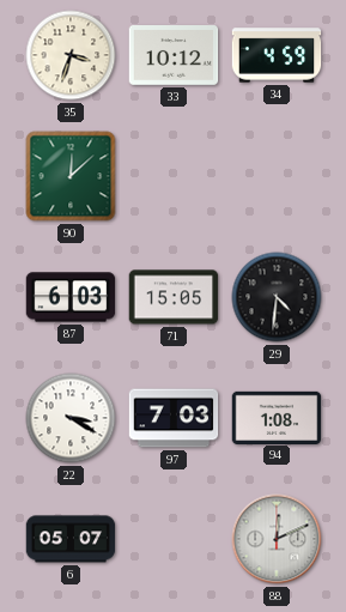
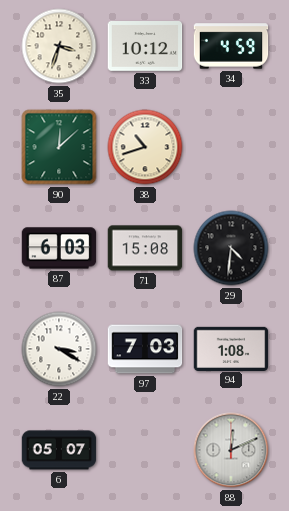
38: none -> 10:42
71: 15:05 -> 15:08
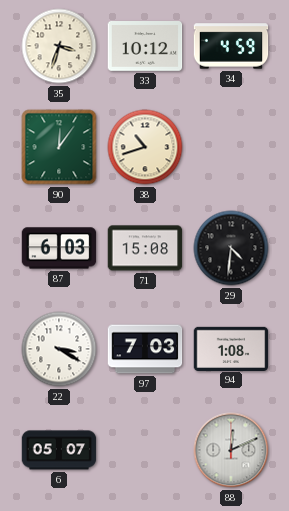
90: 12:08 -> 12:06
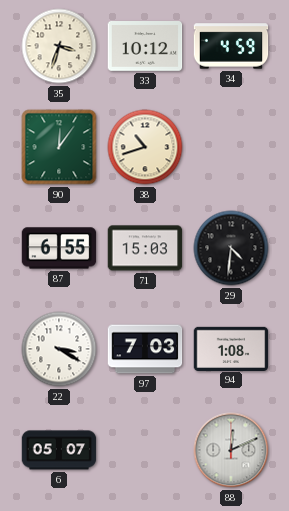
87: 6:03 -> 6:55
71: 15:08 -> 15:03
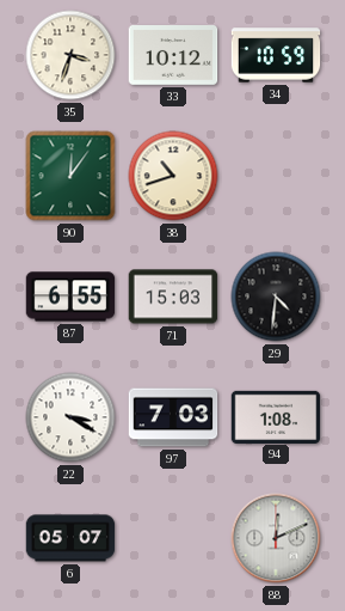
34: 4:59 -> 10:59
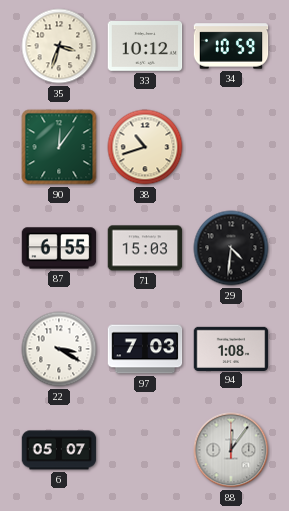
88: 12:11 -> 12:06
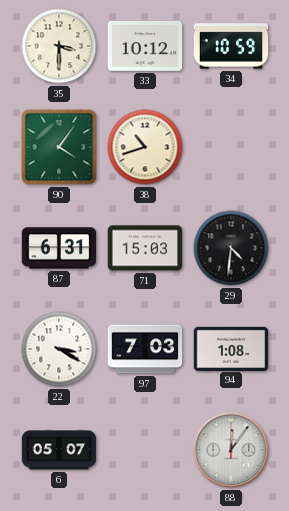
35: 3:33 -> 3:30
90: 12:06 -> 4:06
87: 6:55 -> 6:31
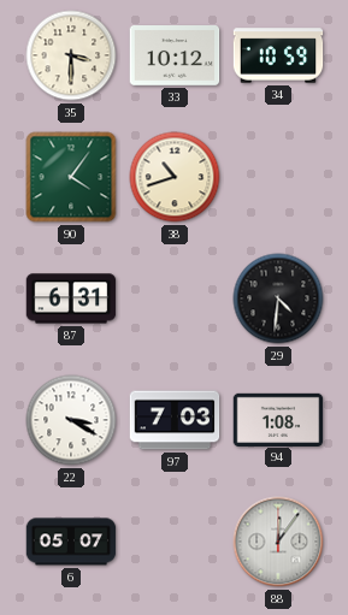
71: 15:03 -> none
